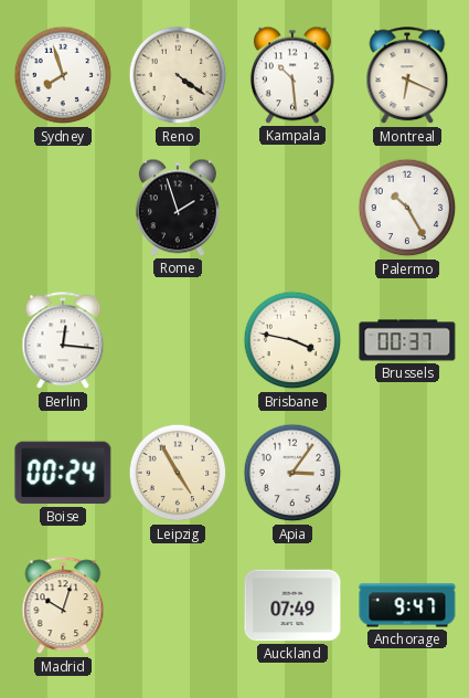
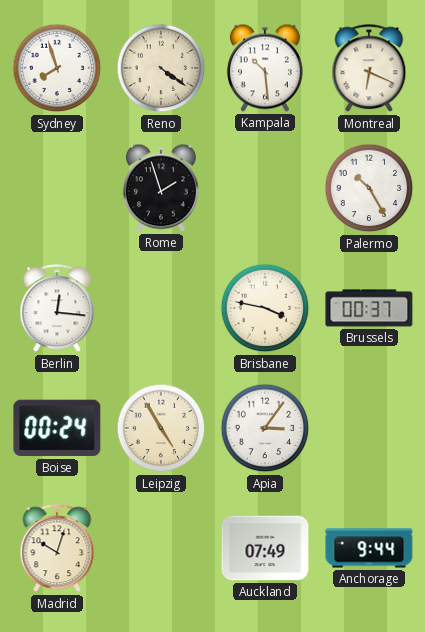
Anchorage: 9:47 -> 9:44
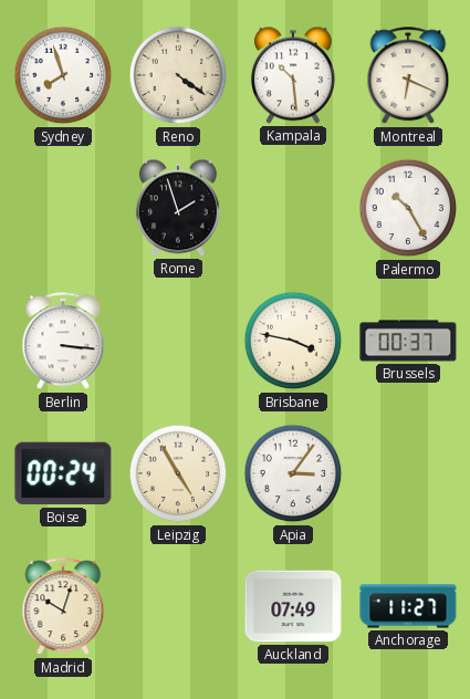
Berlin: 12:16 -> 3:16
Anchorage: 9:44 -> 11:27
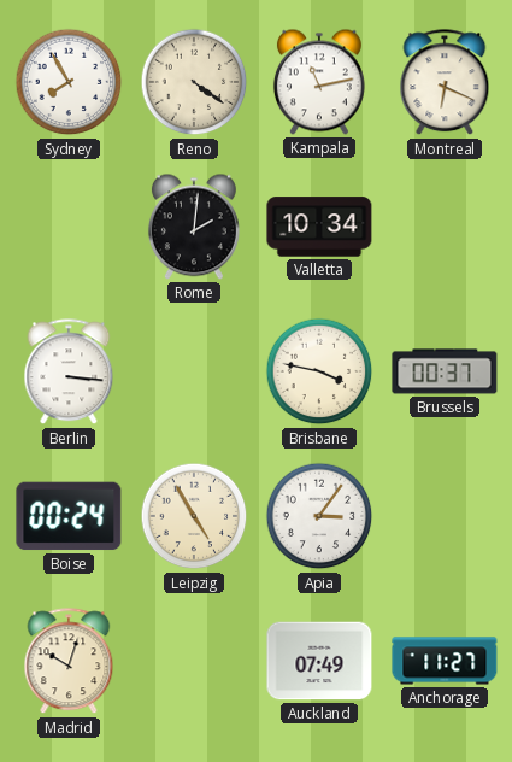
Sydney: 7:57 -> 7:55
Kampala: 10:29 -> 11:13
Rome: 1:57 -> 2:01
Valletta: none -> 10:34
Palermo: 10:25 -> none
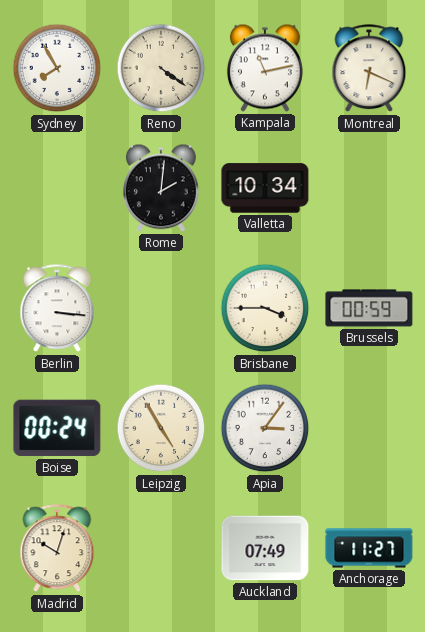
Brisbane: 3:47 -> 3:45
Brussels: 00:37 -> 00:59
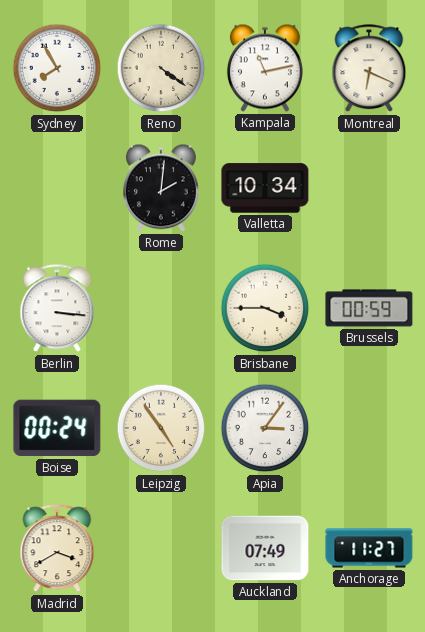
Leipzig: 4:55 -> 4:54
Madrid: 10:03 -> 3:40
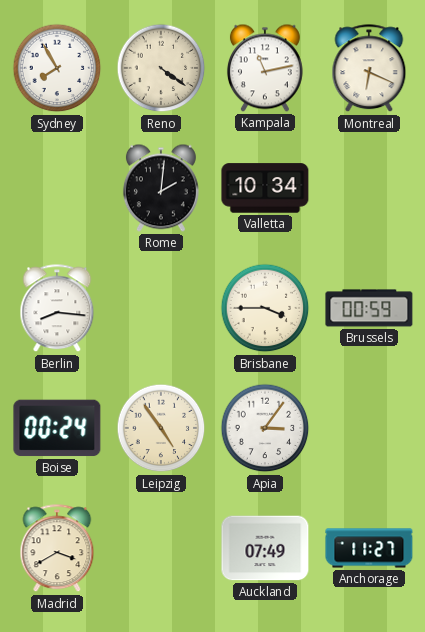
Berlin: 3:16 -> 8:16
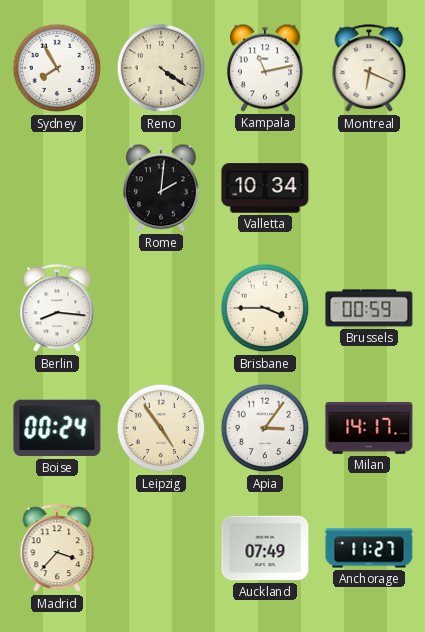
Milan: none -> 14:17
Madrid: 3:40 -> 3:37
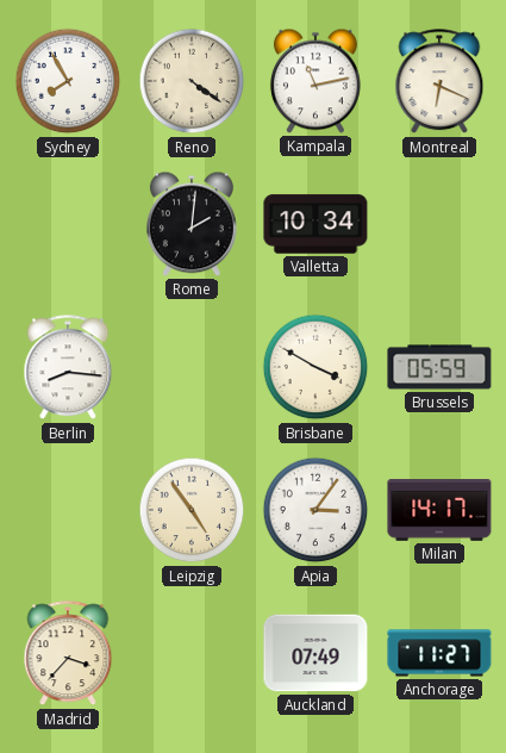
Brisbane: 3:45 -> 3:50
Brussels: 00:59 -> 05:59
Boise: 00:24 -> none
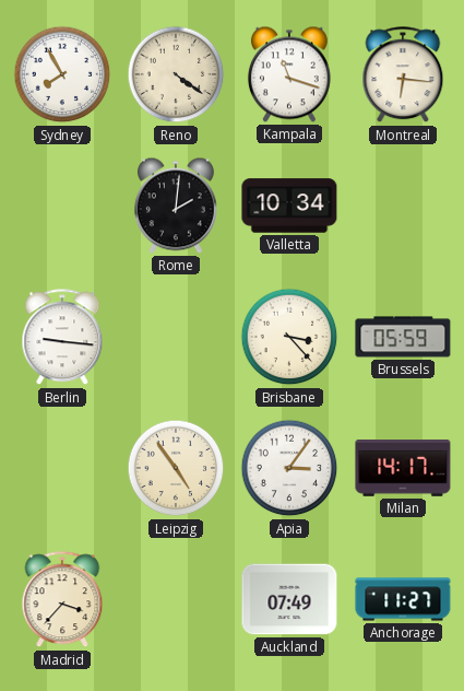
Kampala: 11:13 -> 11:18
Montreal: 6:19 -> 6:16
Berlin: 8:16 -> 9:16
Brisbane: 3:50 -> 3:23
